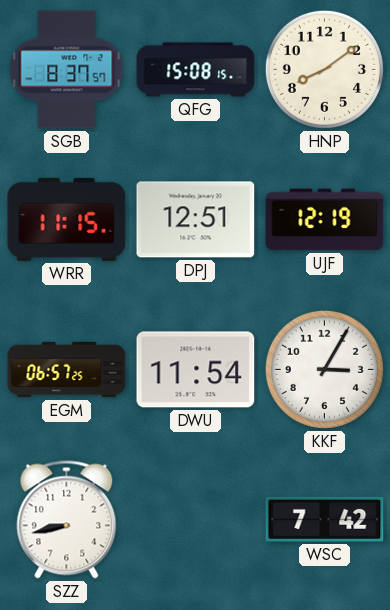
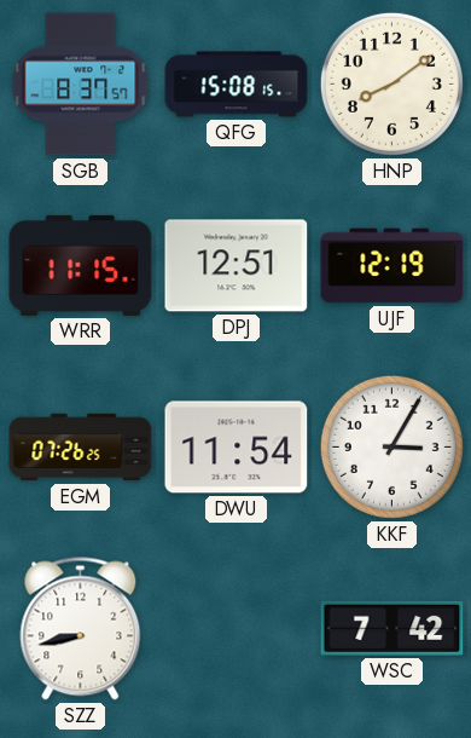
EGM: 06:57 -> 07:26
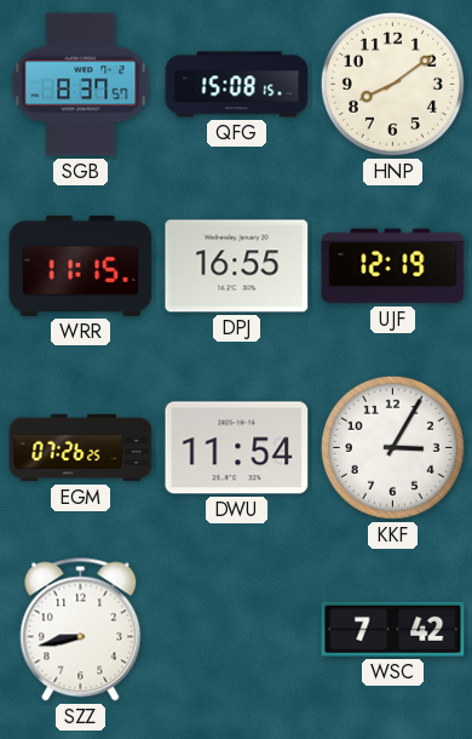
DPJ: 12:51 -> 16:55
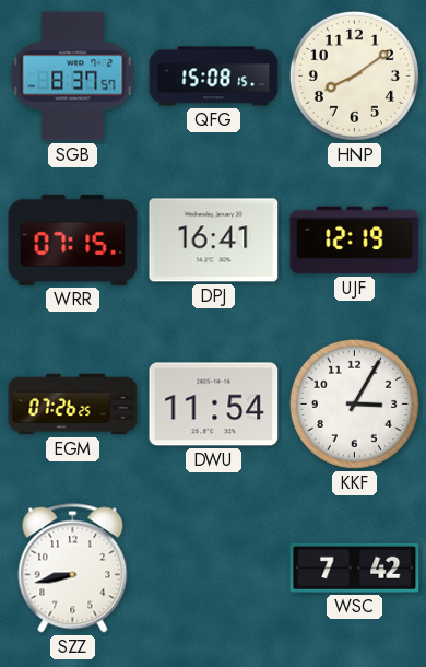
WRR: 11:15 -> 07:15
DPJ: 16:55 -> 16:41
